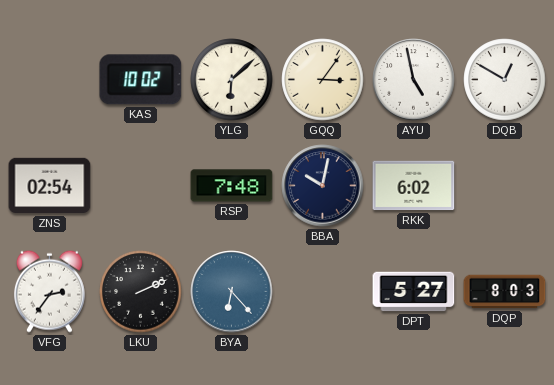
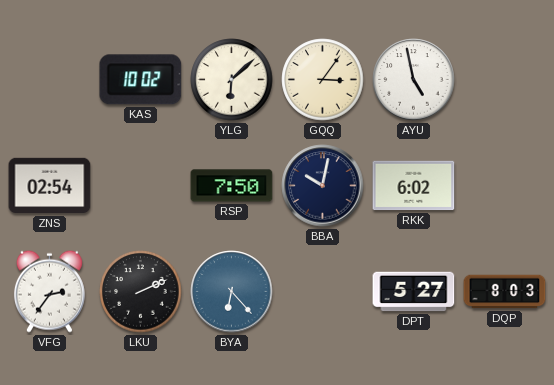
DQB: 12:50 -> none
RSP: 7:48 -> 7:50
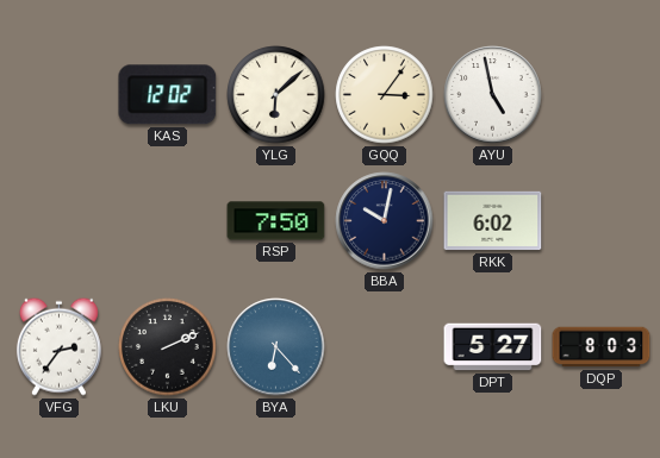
KAS: 10:02 -> 12:02
ZNS: 02:54 -> none
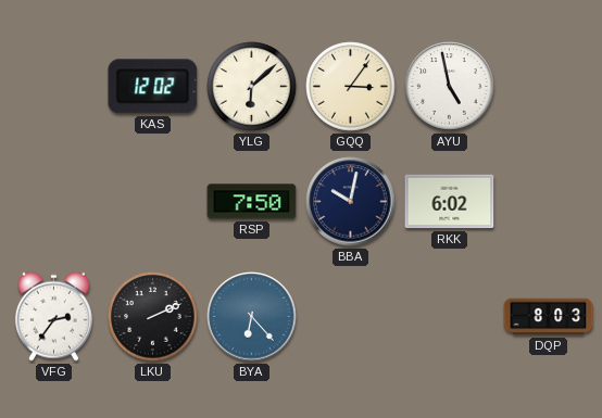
DPT: 5:27 -> none
